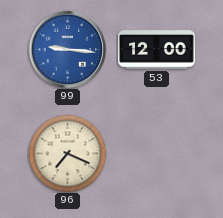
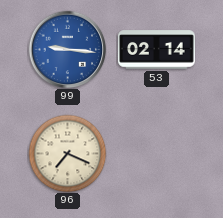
53: 12:00 -> 02:14
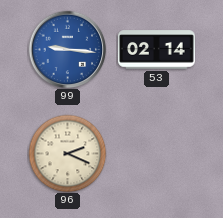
96: 7:19 -> 2:19
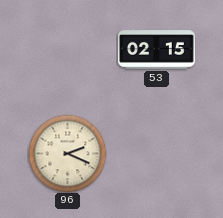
99: 9:16 -> none
53: 02:14 -> 02:15
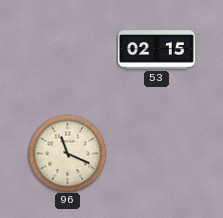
96: 2:19 -> 11:19
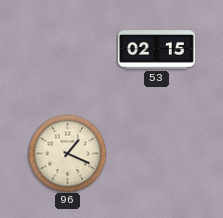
96: 11:19 -> 1:19
